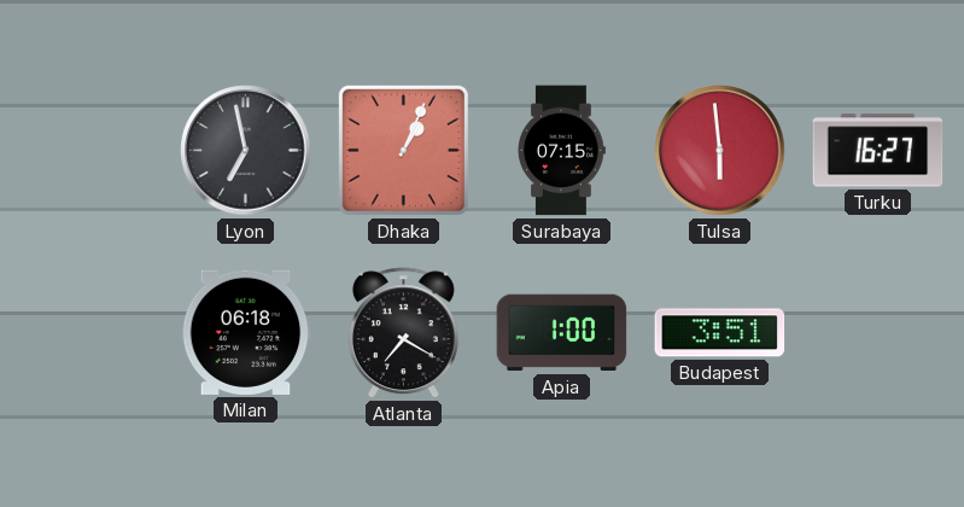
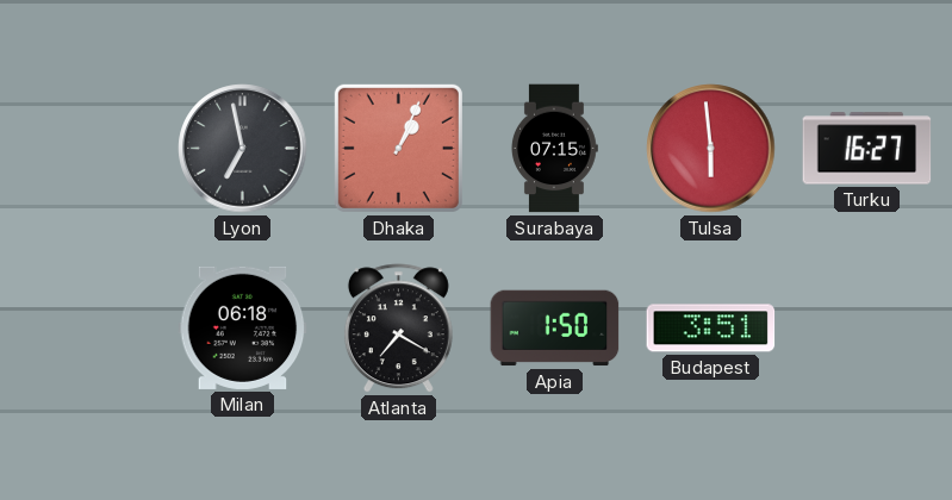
Apia: 1:00 -> 1:50
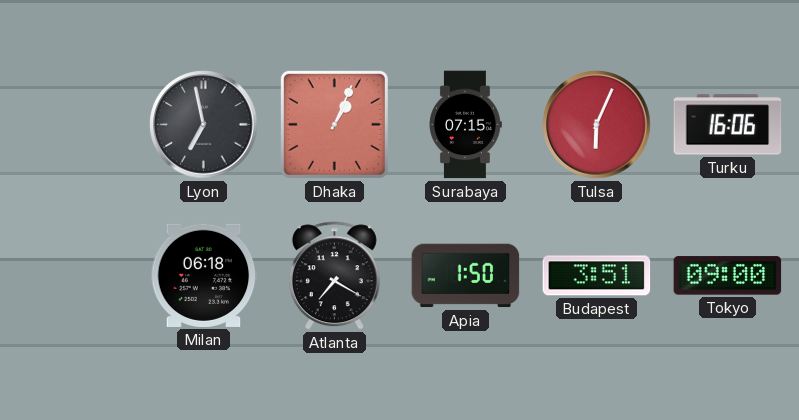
Tulsa: 5:59 -> 6:04
Turku: 16:27 -> 16:06
Tokyo: none -> 09:00
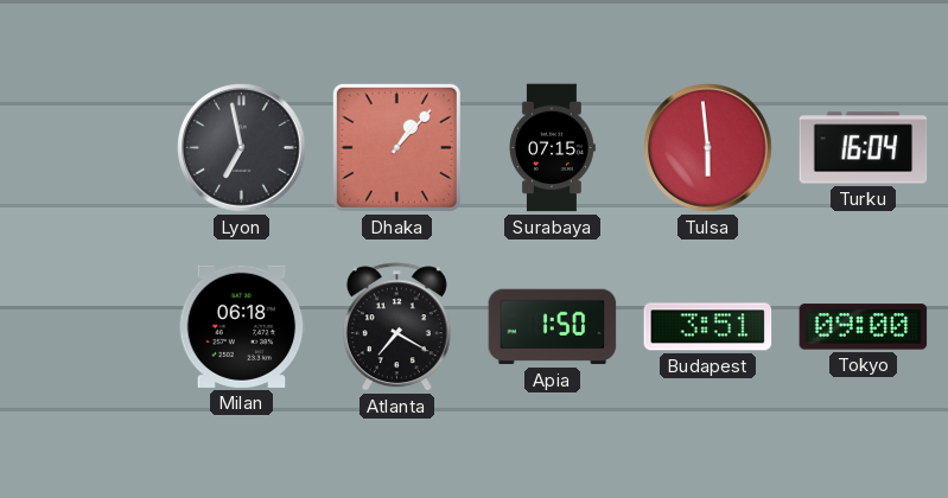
Dhaka: 1:04 -> 1:07
Tulsa: 6:04 -> 5:59
Turku: 16:06 -> 16:04
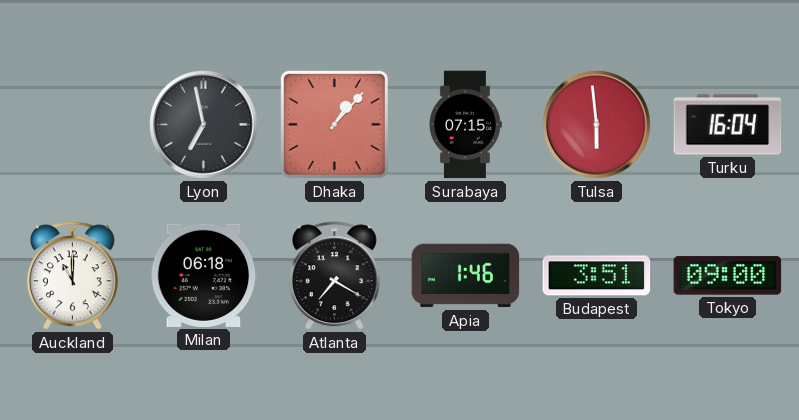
Auckland: none -> 11:00
Apia: 1:50 -> 1:46
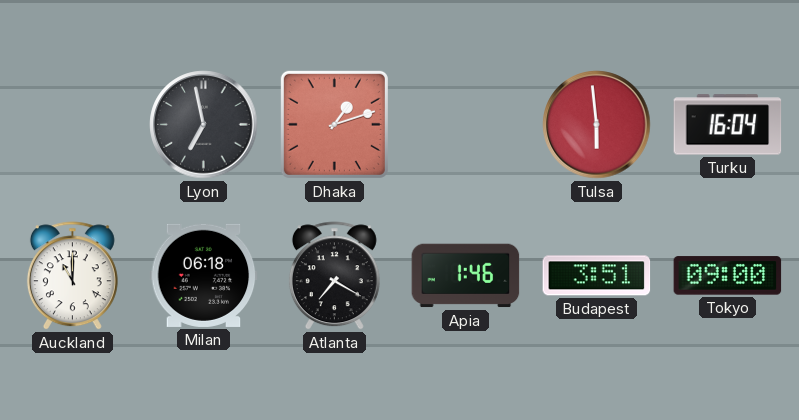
Dhaka: 1:07 -> 1:12
Surabaya: 07:15 -> none
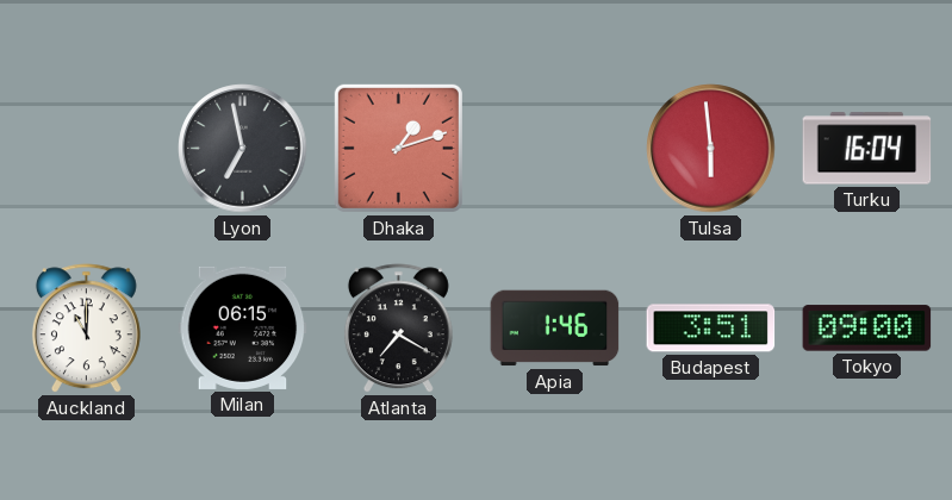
Milan: 06:18 -> 06:15
